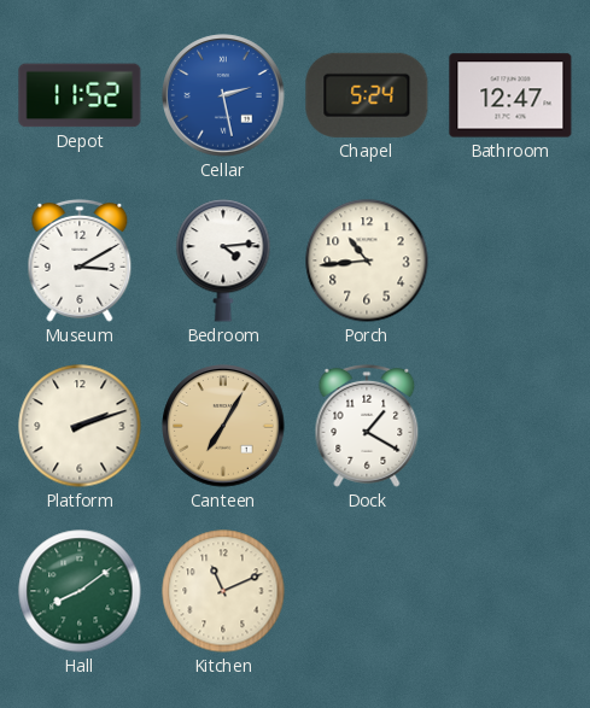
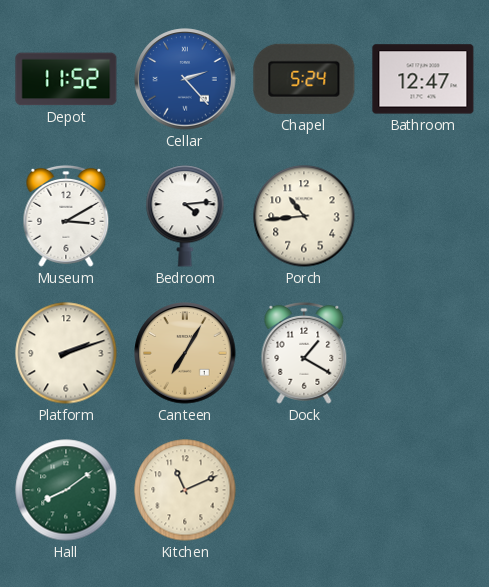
Cellar: 2:28 -> 2:23
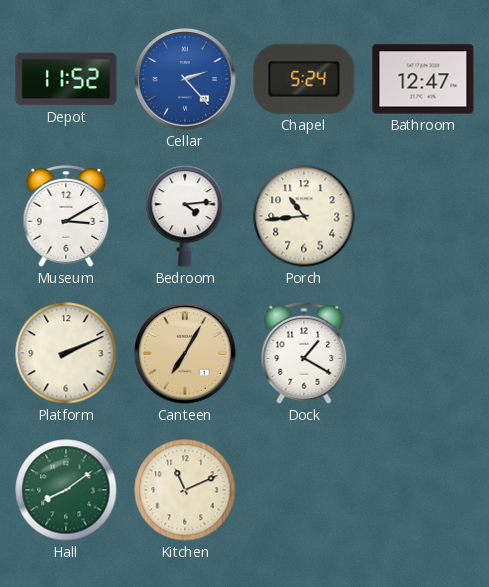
Platform: 2:12 -> 2:11
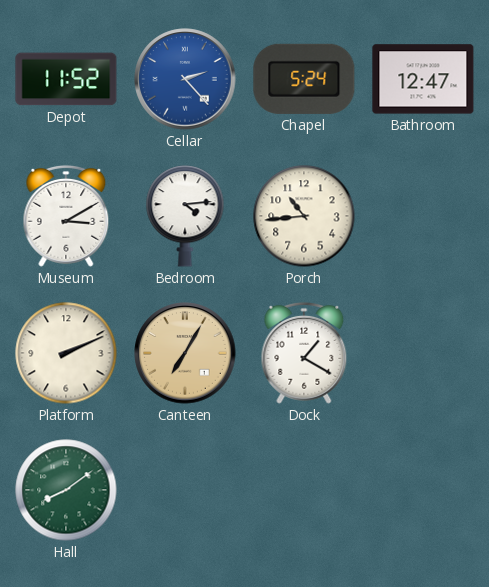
Kitchen: 11:11 -> none
